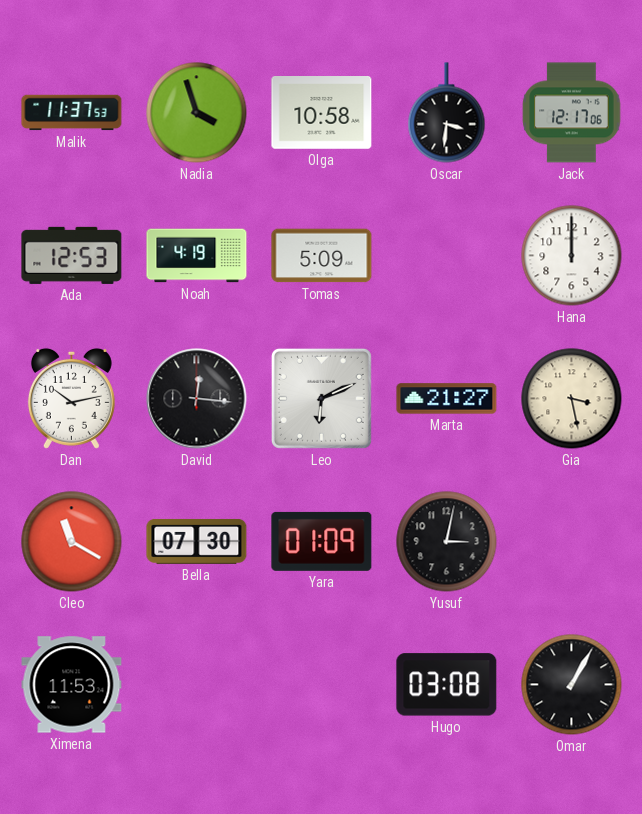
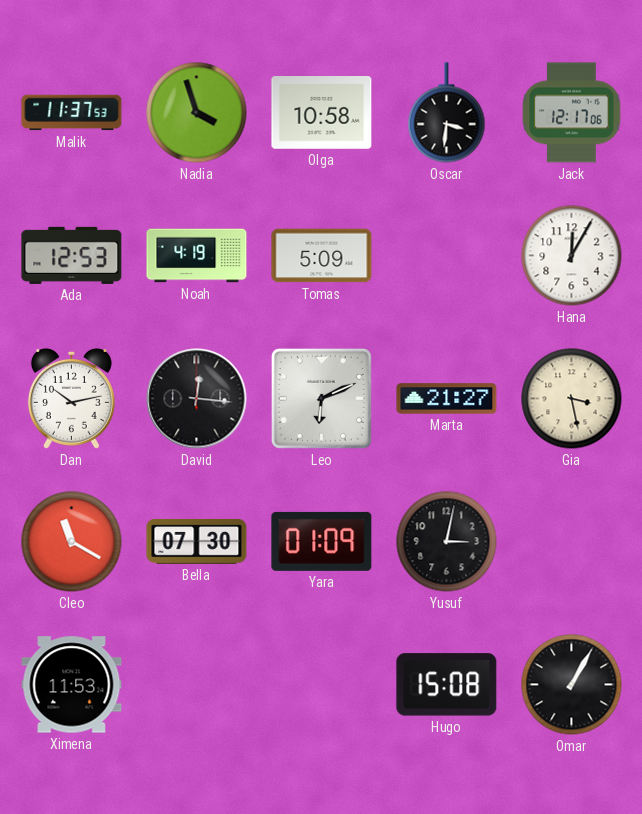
Hana: 12:00 -> 12:05
Hugo: 03:08 -> 15:08
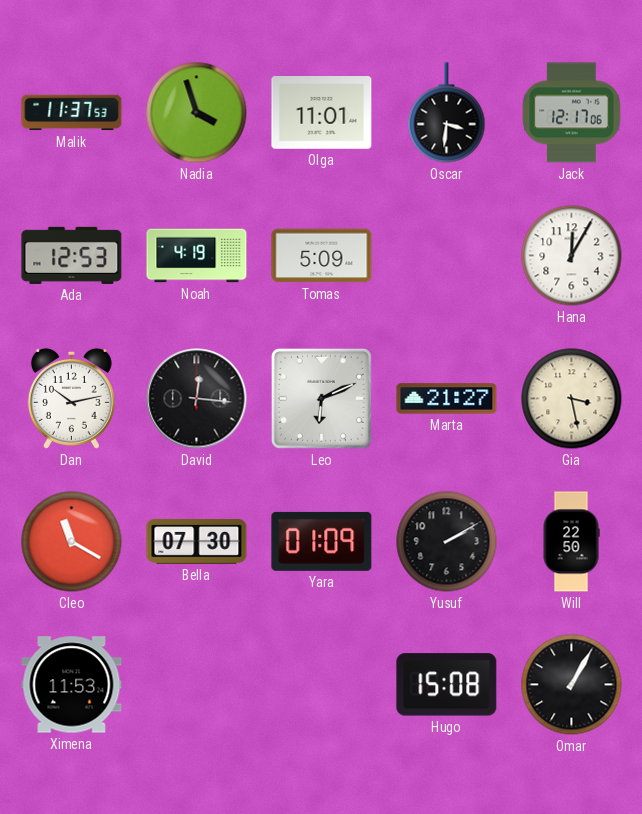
Olga: 10:58 -> 11:01
Yusuf: 3:02 -> 2:10
Will: none -> 22:50
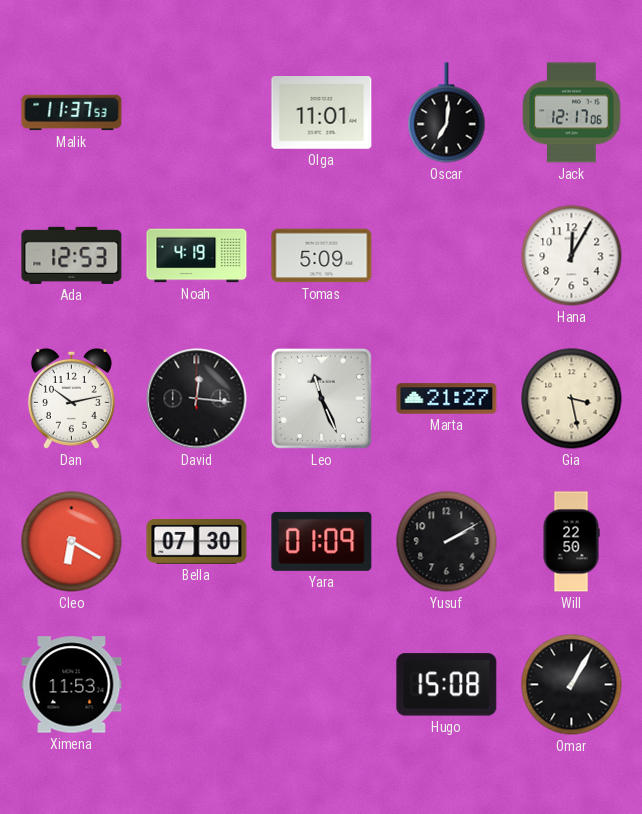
Nadia: 3:57 -> none
Oscar: 3:31 -> 7:01
Leo: 6:11 -> 11:26
Cleo: 11:20 -> 6:20
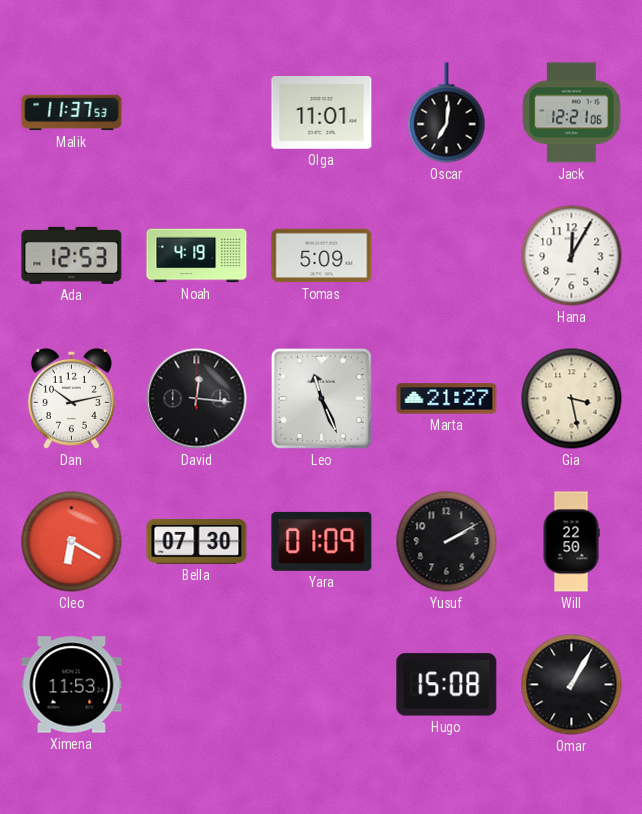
Jack: 12:17 -> 12:21
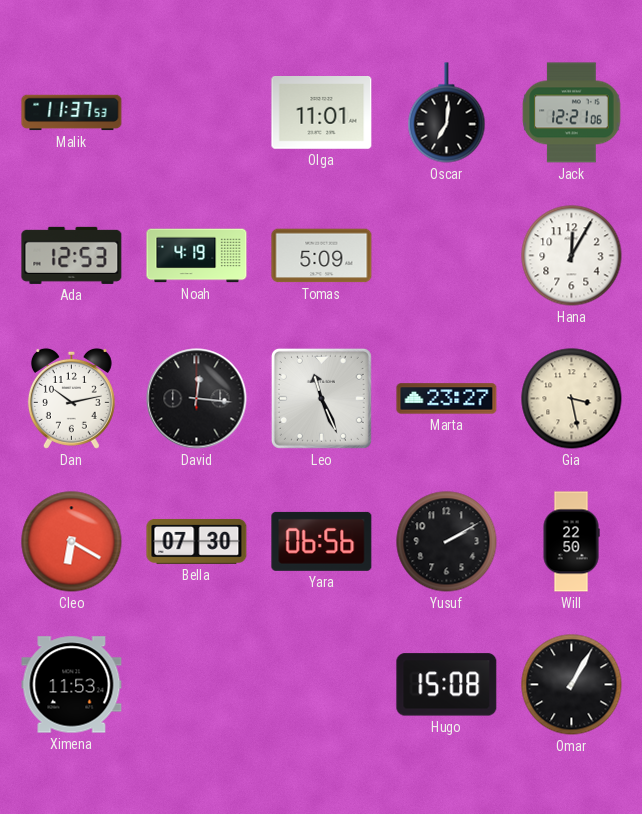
Marta: 21:27 -> 23:27
Yara: 01:09 -> 06:56
